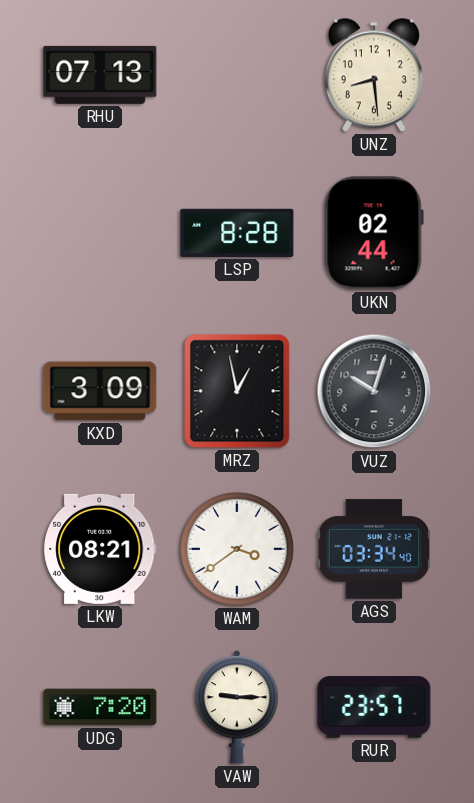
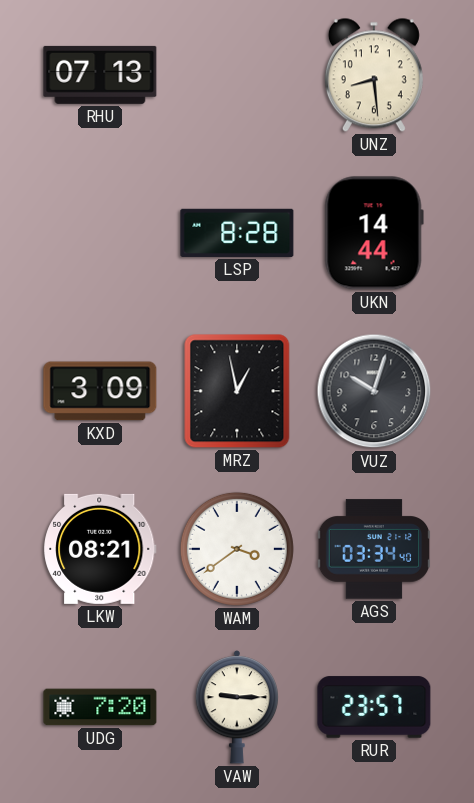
UKN: 02:44 -> 14:44
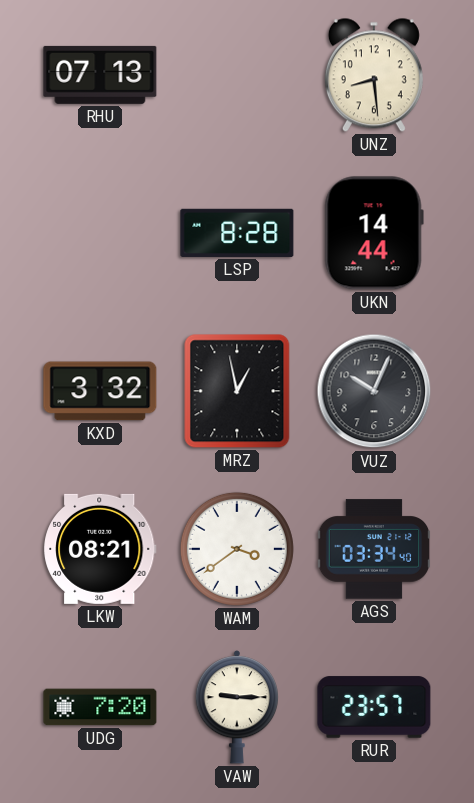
KXD: 3:09 -> 3:32
VUZ: 10:03 -> 10:04
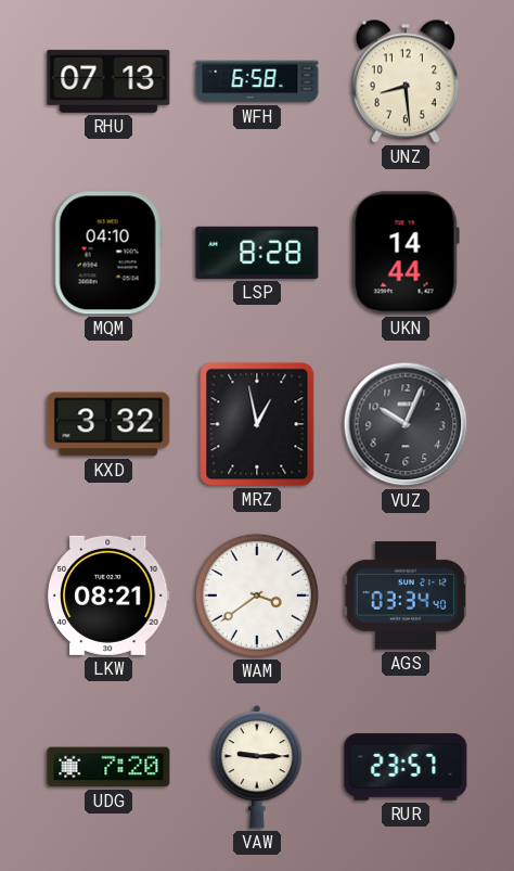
WFH: none -> 6:58
MQM: none -> 04:10
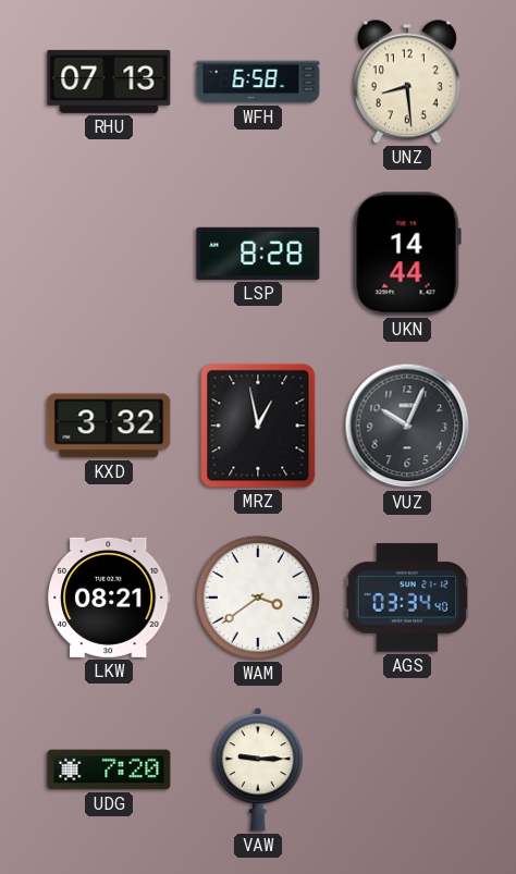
MQM: 04:10 -> none
RUR: 23:57 -> none
